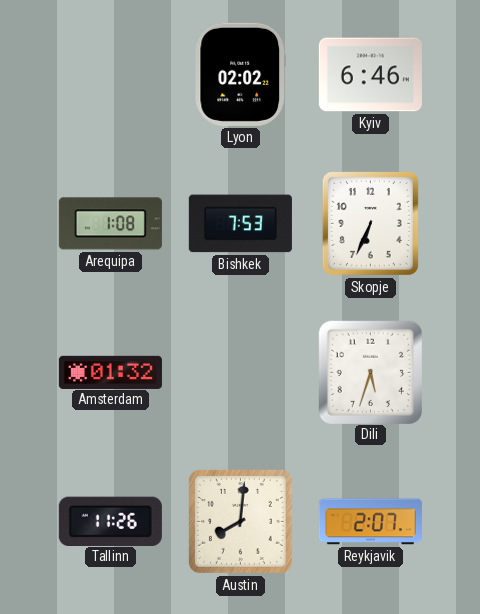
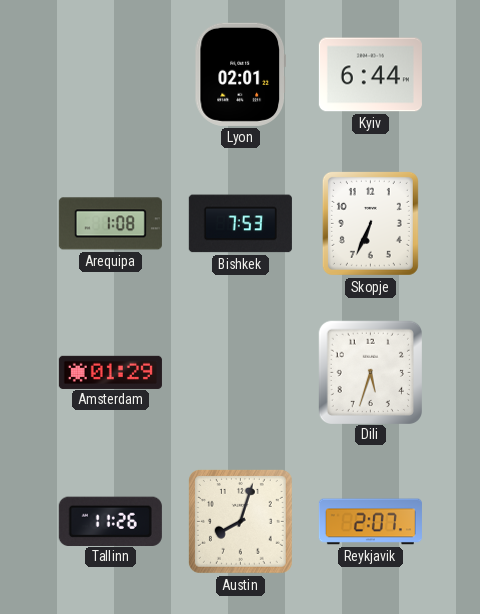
Lyon: 02:02 -> 02:01
Kyiv: 6:46 -> 6:44
Amsterdam: 01:32 -> 01:29
Austin: 8:01 -> 8:03
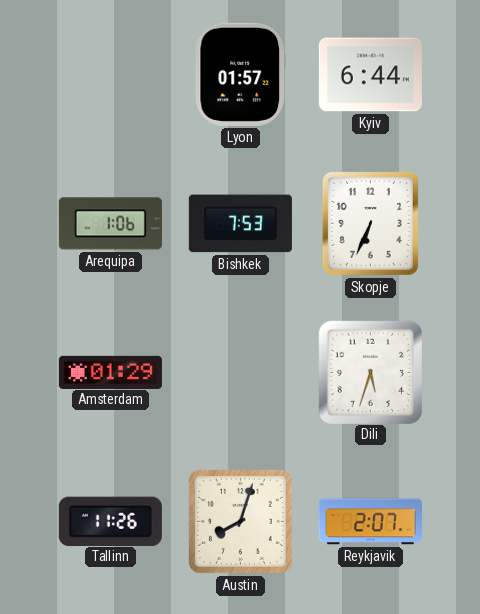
Lyon: 02:01 -> 01:57
Arequipa: 1:08 -> 1:06
